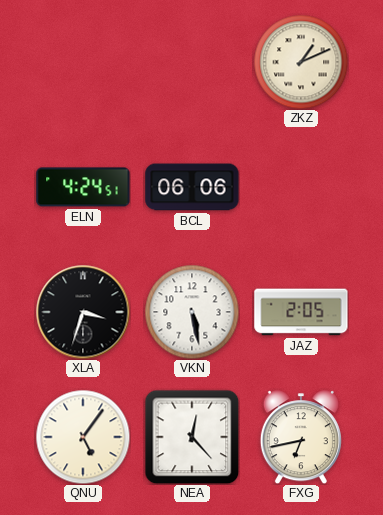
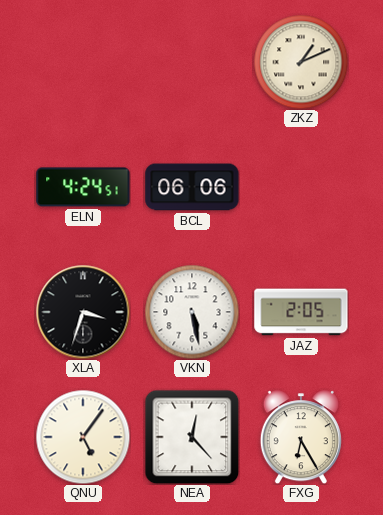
FXG: 6:43 -> 6:25
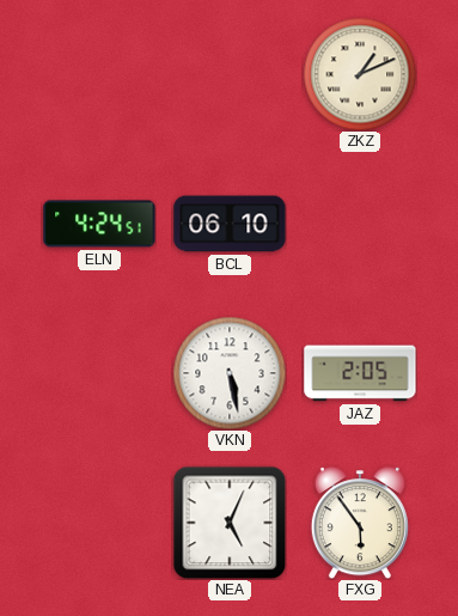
BCL: 06:06 -> 06:10
XLA: 3:33 -> none
QNU: 5:06 -> none
NEA: 12:23 -> 5:04
FXG: 6:25 -> 5:54
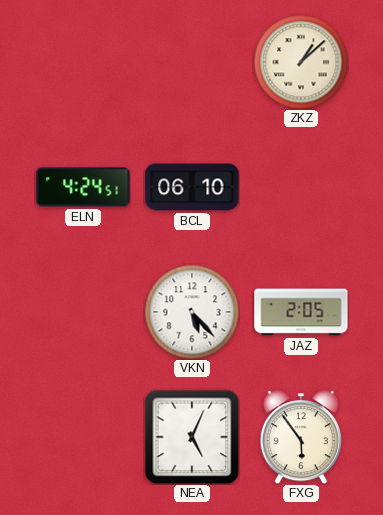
ZKZ: 1:11 -> 1:08
VKN: 5:28 -> 5:23
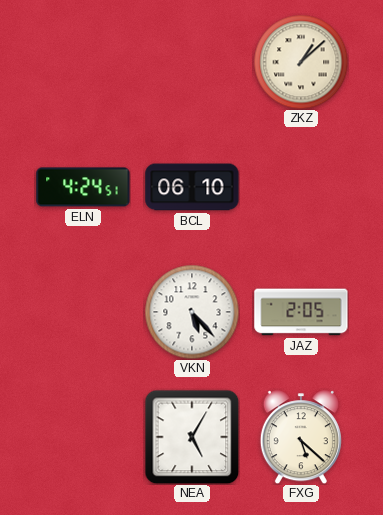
NEA: 5:04 -> 5:05
FXG: 5:54 -> 5:22
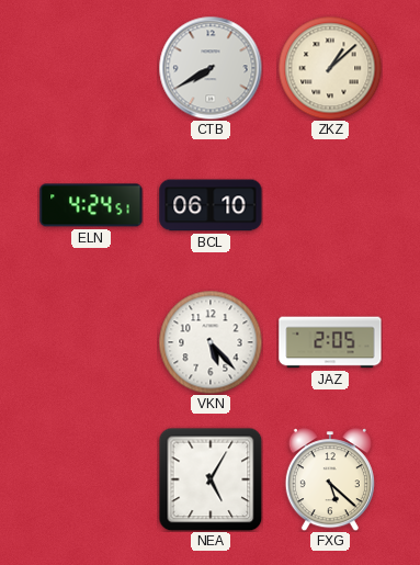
CTB: none -> 7:40
